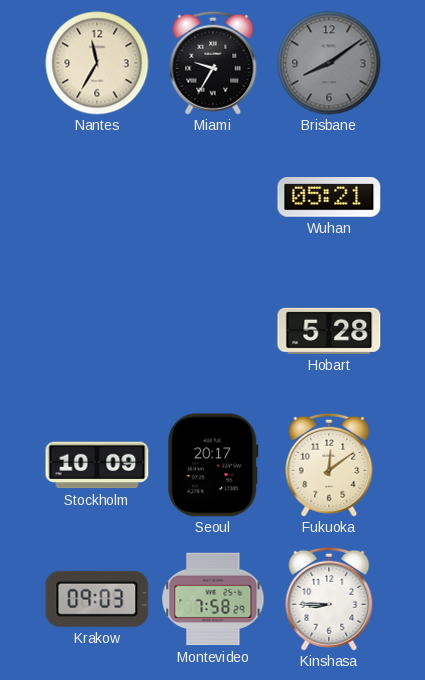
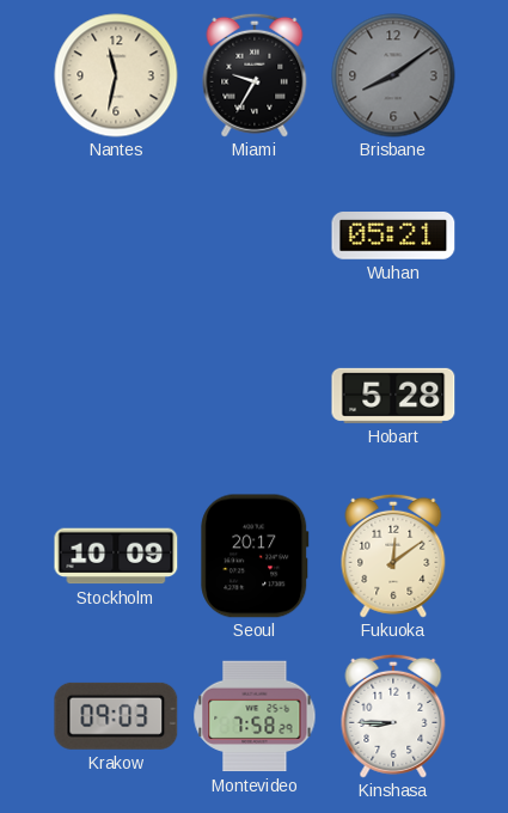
Nantes: 11:35 -> 11:32
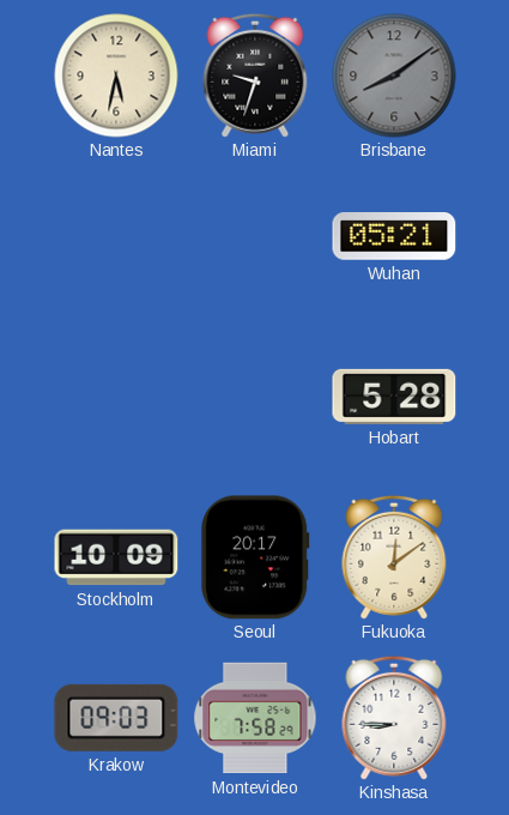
Nantes: 11:32 -> 5:32
Miami: 9:35 -> 9:33
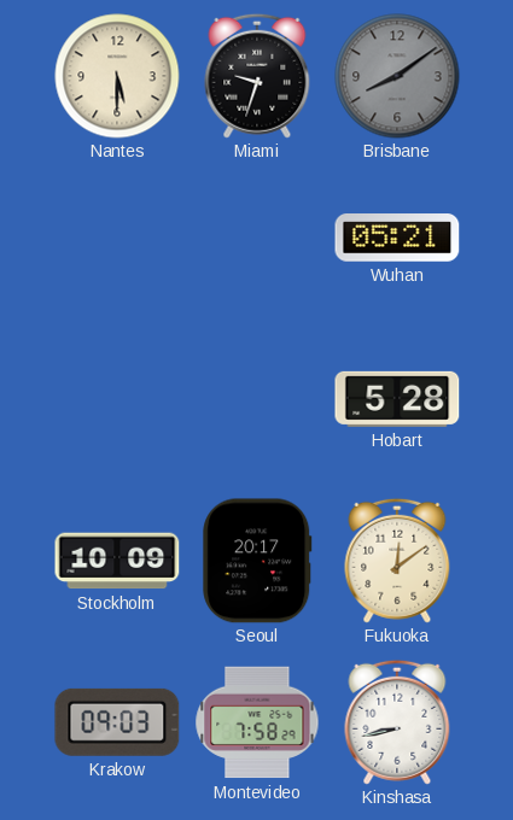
Nantes: 5:32 -> 5:30
Kinshasa: 8:45 -> 8:43
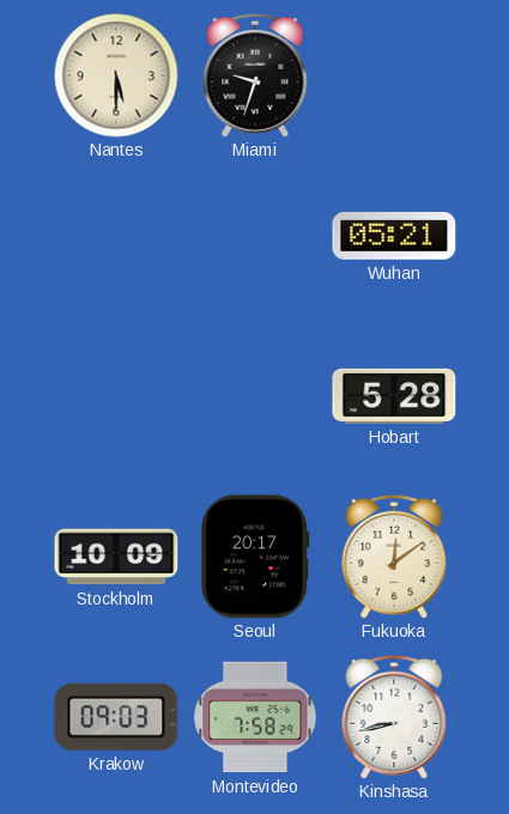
Brisbane: 8:09 -> none
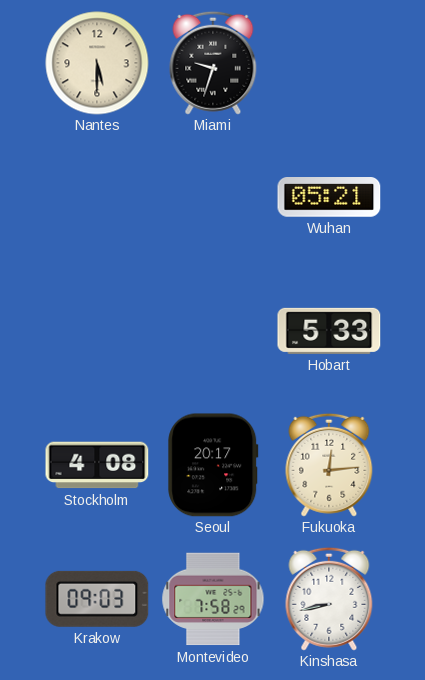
Hobart: 5:28 -> 5:33
Stockholm: 10:09 -> 4:08
Fukuoka: 12:09 -> 12:14
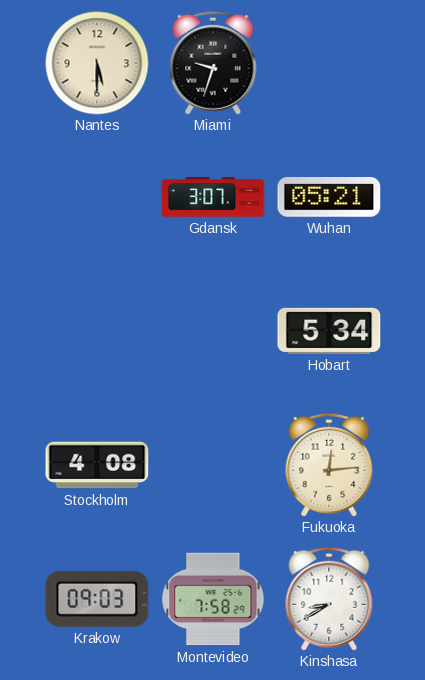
Gdansk: none -> 3:07
Hobart: 5:33 -> 5:34
Seoul: 20:17 -> none
Kinshasa: 8:43 -> 8:40
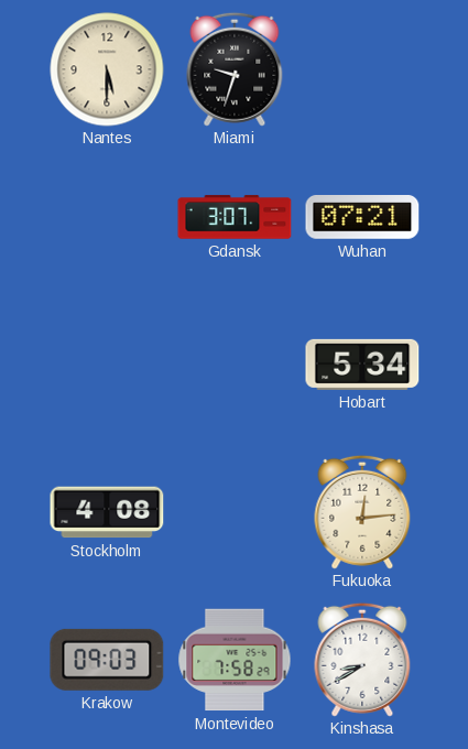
Wuhan: 05:21 -> 07:21
